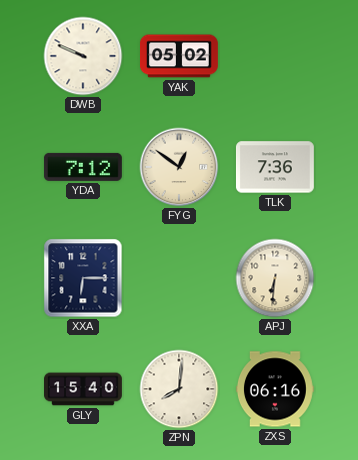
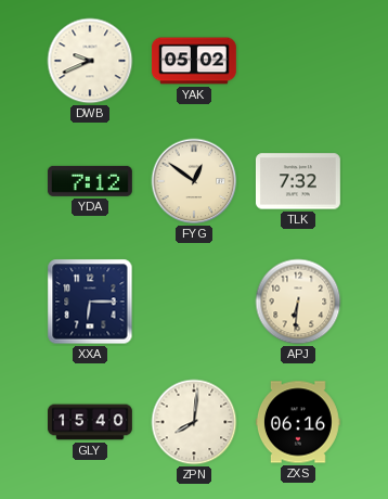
DWB: 9:49 -> 9:41
TLK: 7:36 -> 7:32
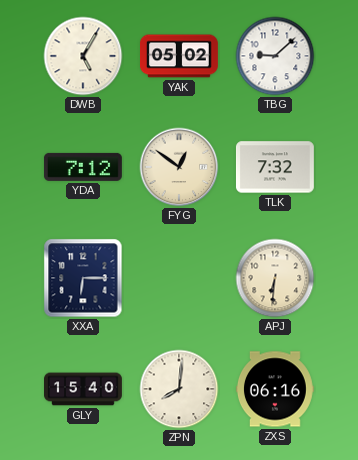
DWB: 9:41 -> 5:05
TBG: none -> 9:08
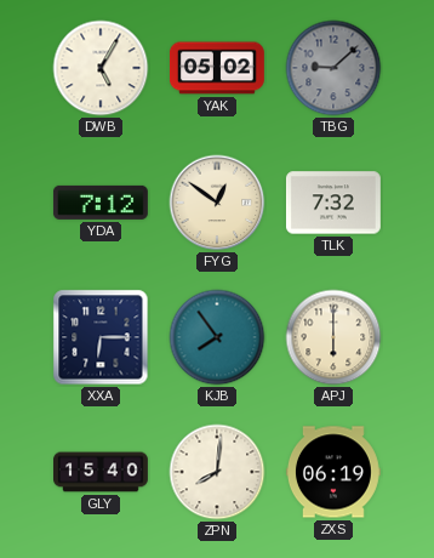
TBG dial: white -> grey
KJB: none -> 7:54
APJ: 6:31 -> 6:00
ZXS: 06:16 -> 06:19
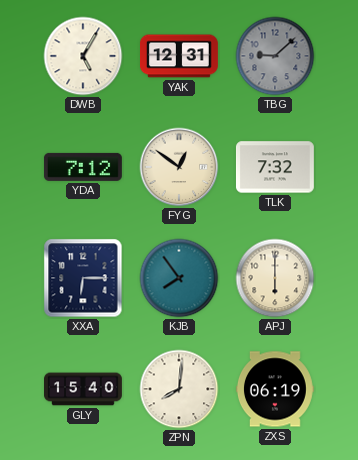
YAK: 05:02 -> 12:31
